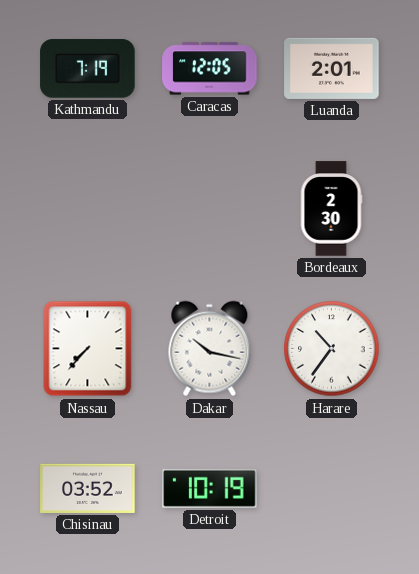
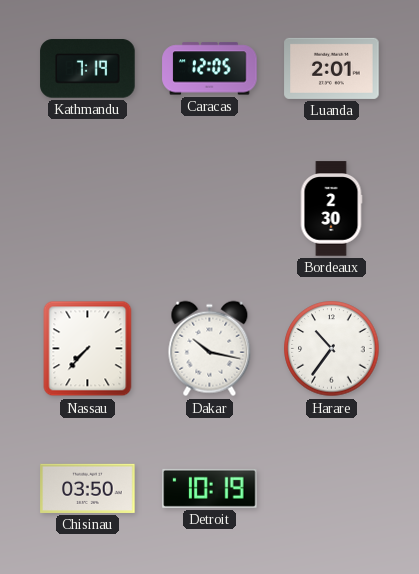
Chisinau: 03:52 -> 03:50
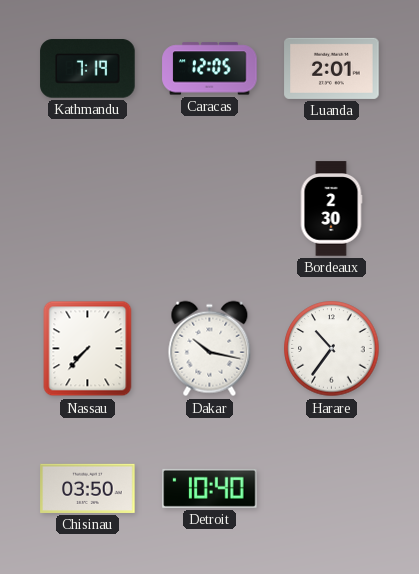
Detroit: 10:19 -> 10:40
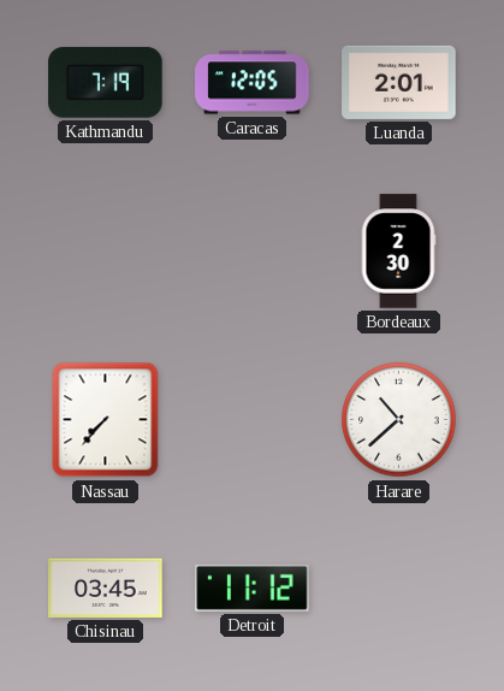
Dakar: 10:17 -> none
Harare: 10:36 -> 10:38
Chisinau: 03:50 -> 03:45
Detroit: 10:40 -> 11:12
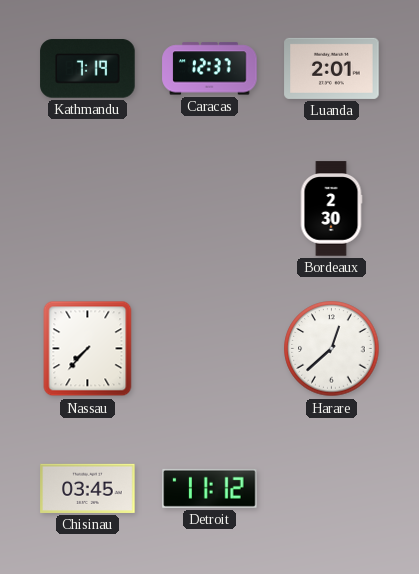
Caracas: 12:05 -> 12:37
Harare: 10:38 -> 12:38
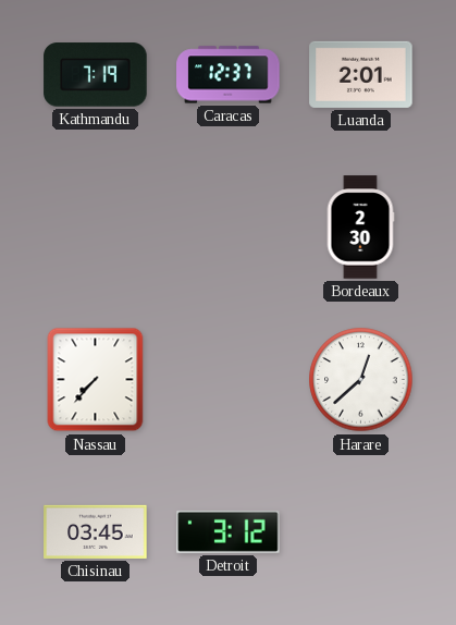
Detroit: 11:12 -> 3:12
